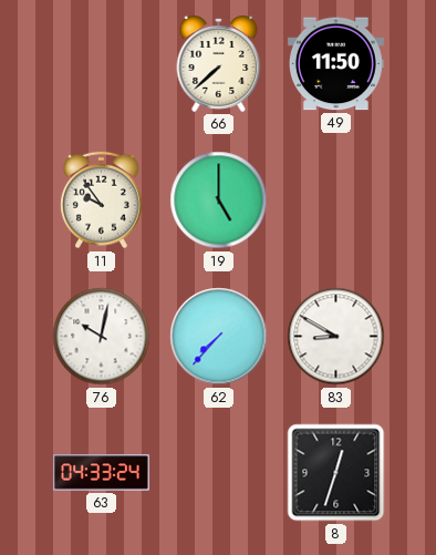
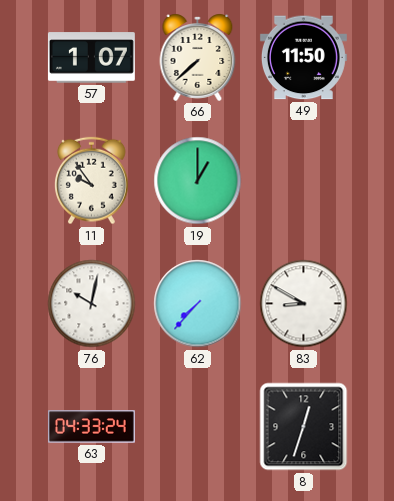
57: none -> 1:07
19: 5:00 -> 1:00
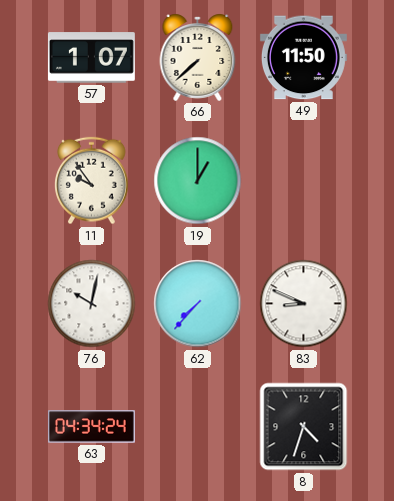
83: 8:50 -> 8:49
63: 04:33 -> 04:34
8: 12:33 -> 4:33
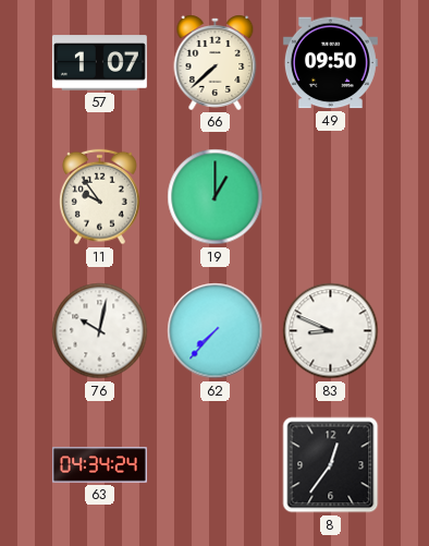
49: 11:50 -> 09:50
8: 4:33 -> 12:36
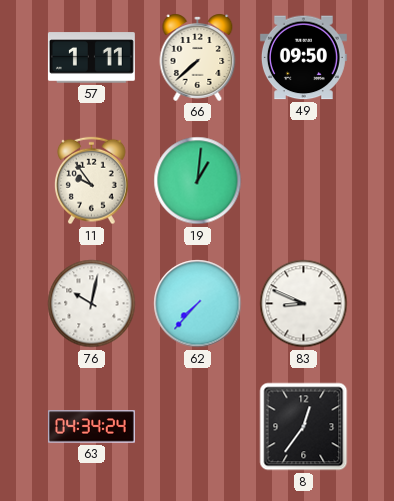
57: 1:07 -> 1:11
19: 1:00 -> 1:01
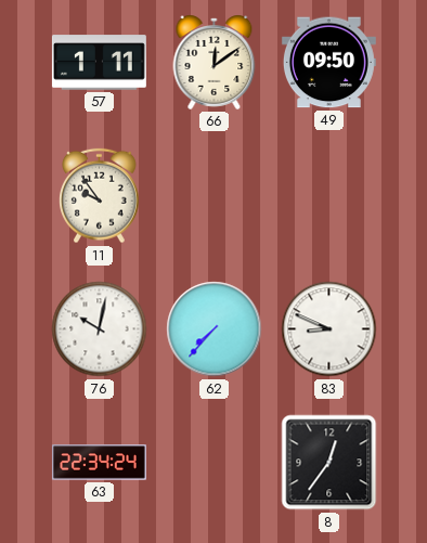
66: 7:38 -> 12:09
19: 1:01 -> none
63: 04:34 -> 22:34
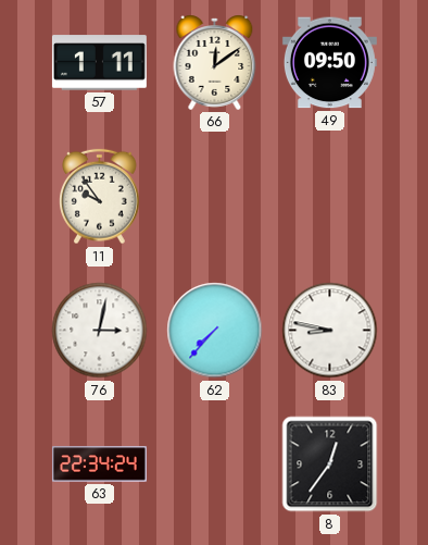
76: 10:02 -> 3:02
83: 8:49 -> 8:47
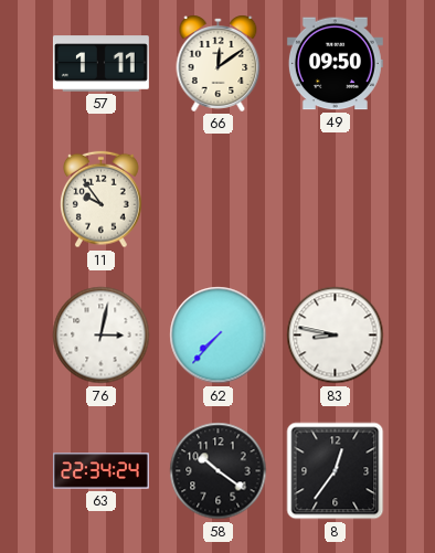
58: none -> 10:21
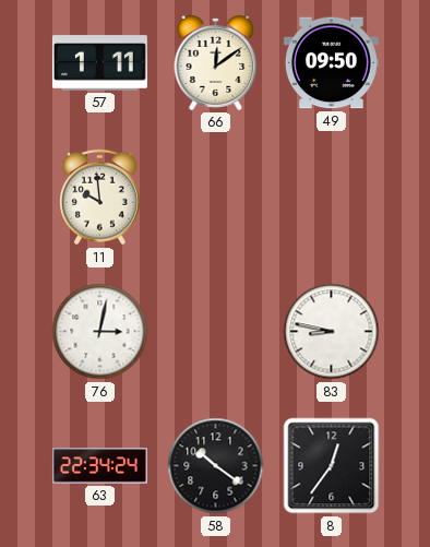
11: 9:54 -> 9:59
62: 7:37 -> none
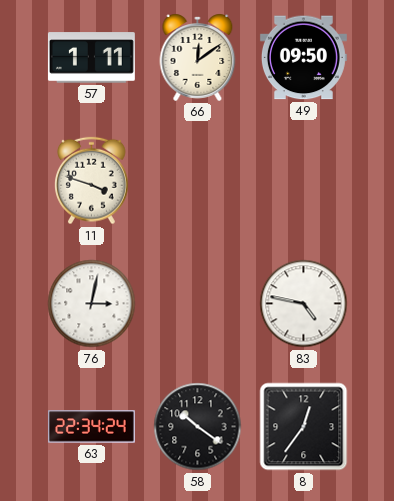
11: 9:59 -> 3:48
83: 8:47 -> 4:47
